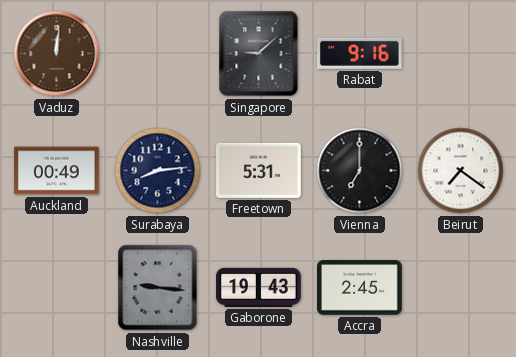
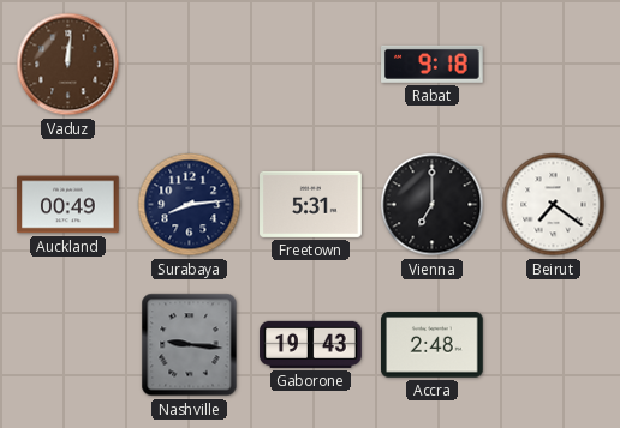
Singapore: 9:08 -> none
Rabat: 9:16 -> 9:18
Accra: 2:45 -> 2:48
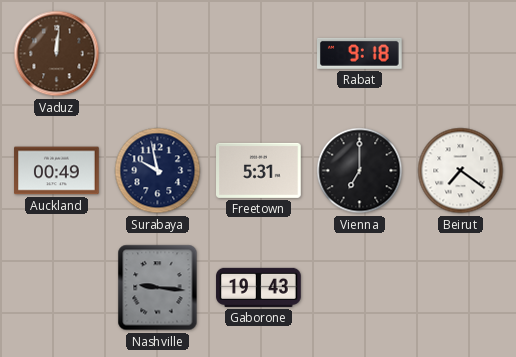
Surabaya: 8:14 -> 9:58
Accra: 2:48 -> none
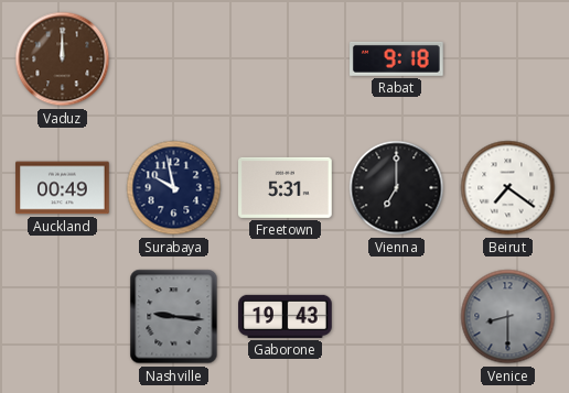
Vaduz: 12:01 -> 12:00
Venice: none -> 8:30
